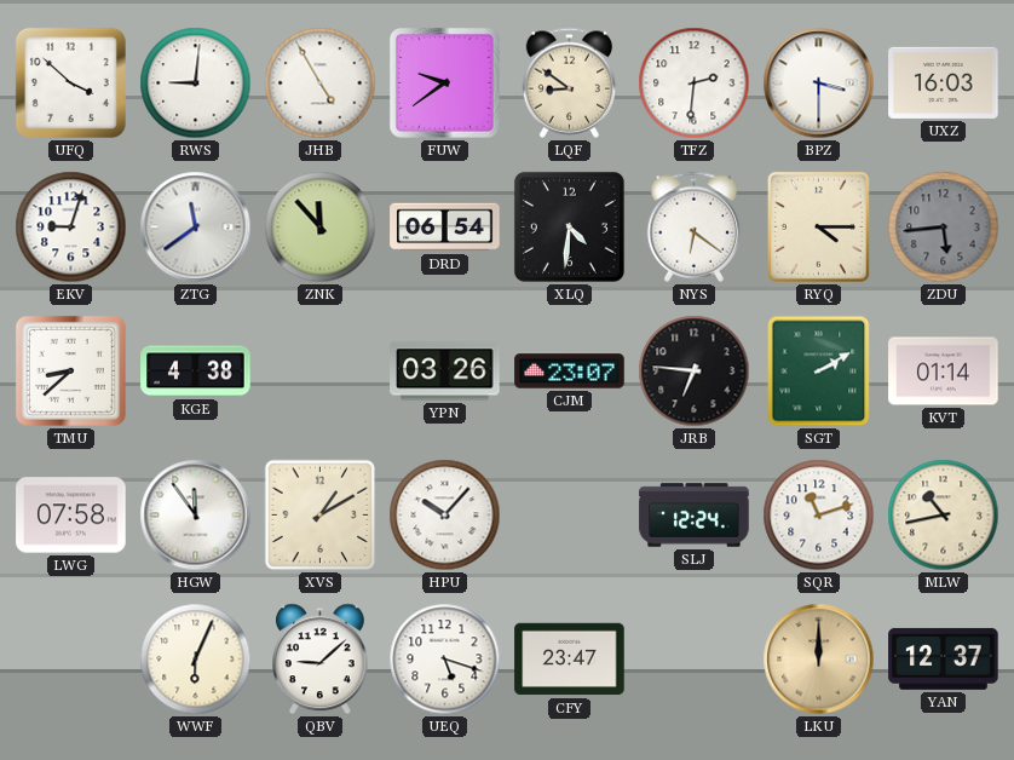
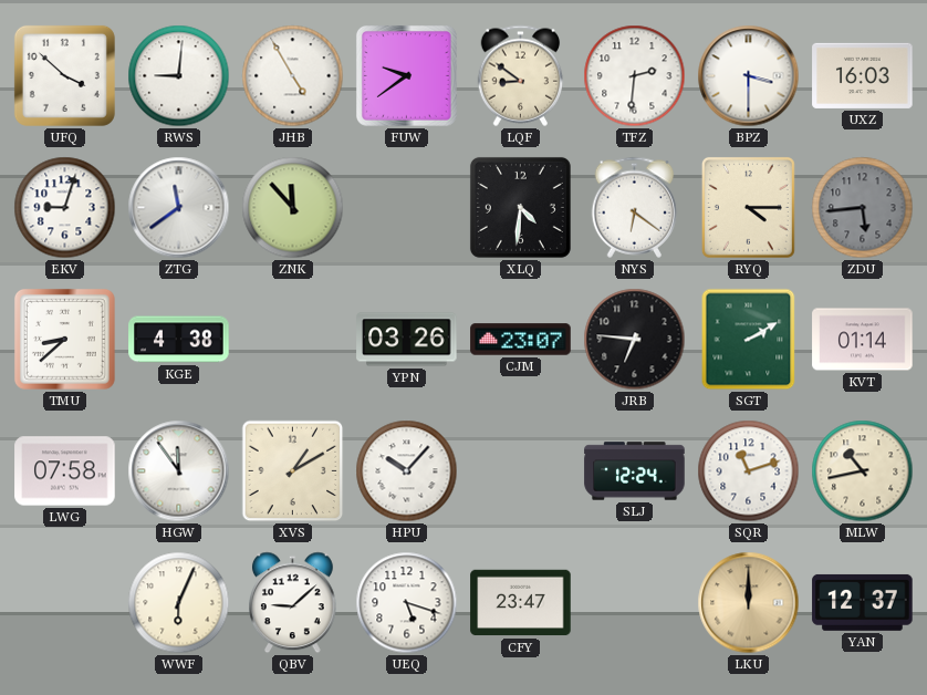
DRD: 06:54 -> none
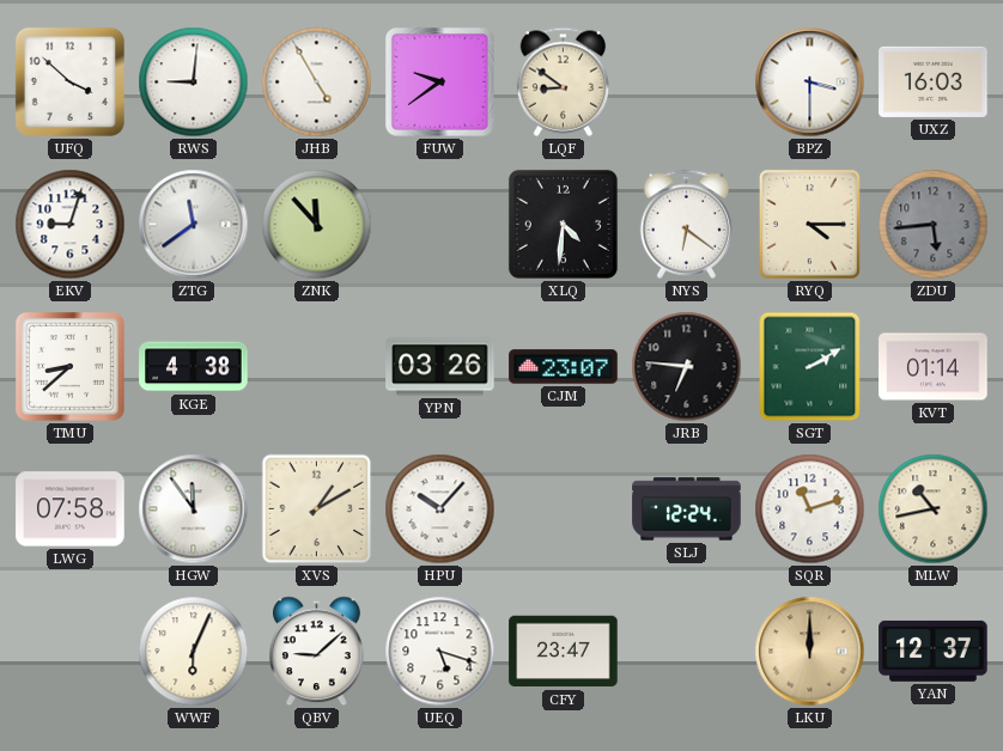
TFZ: 2:31 -> none
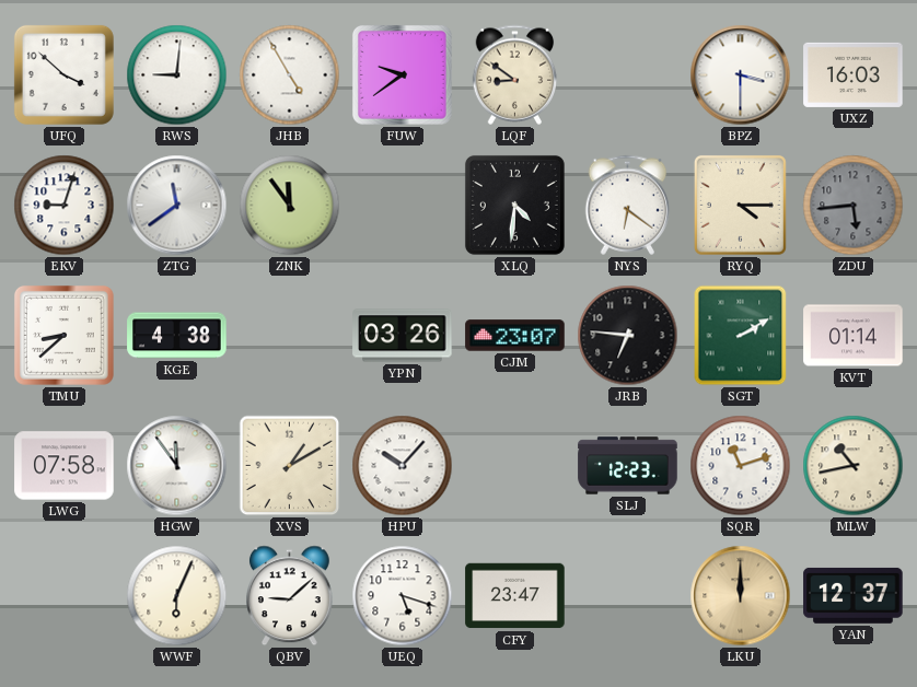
ZNK: 11:53 -> 11:54
SLJ: 12:24 -> 12:23
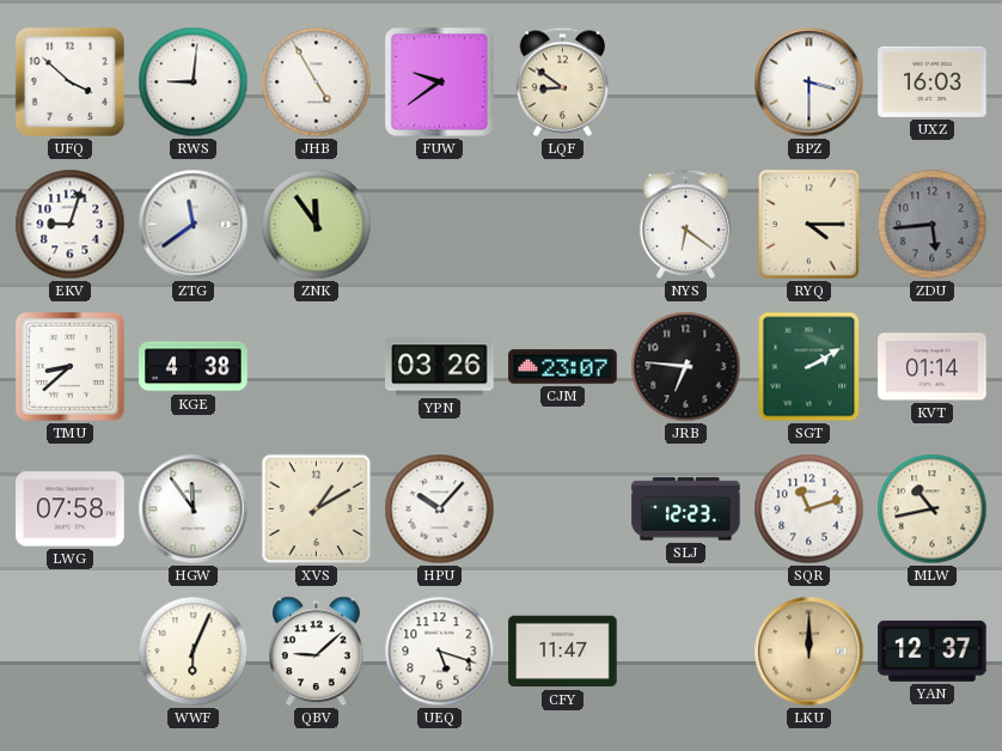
XLQ: 4:31 -> none
CFY: 23:47 -> 11:47
